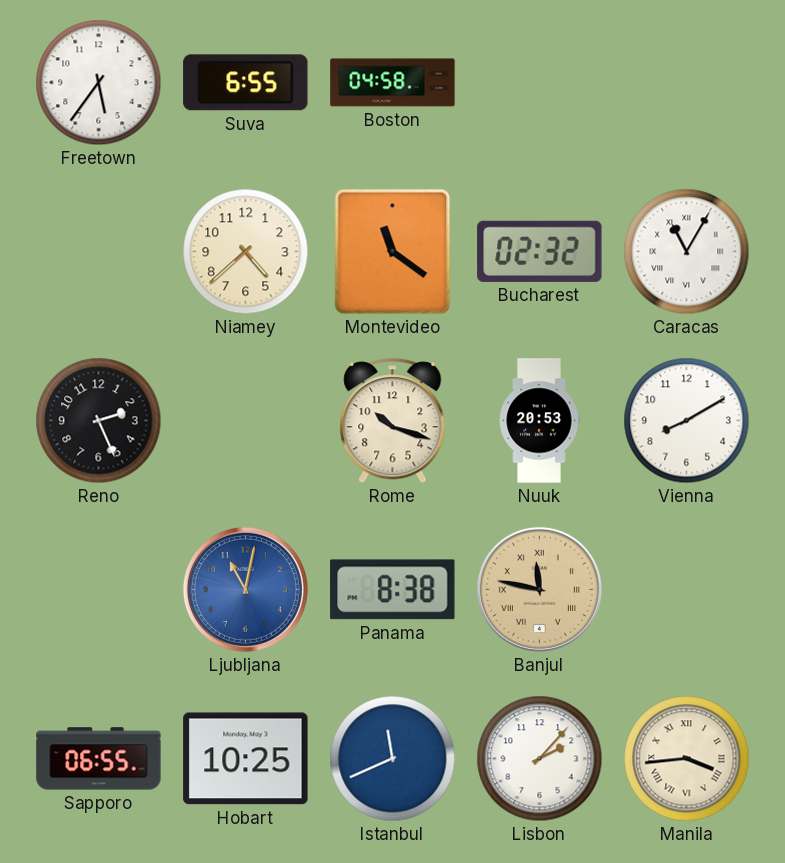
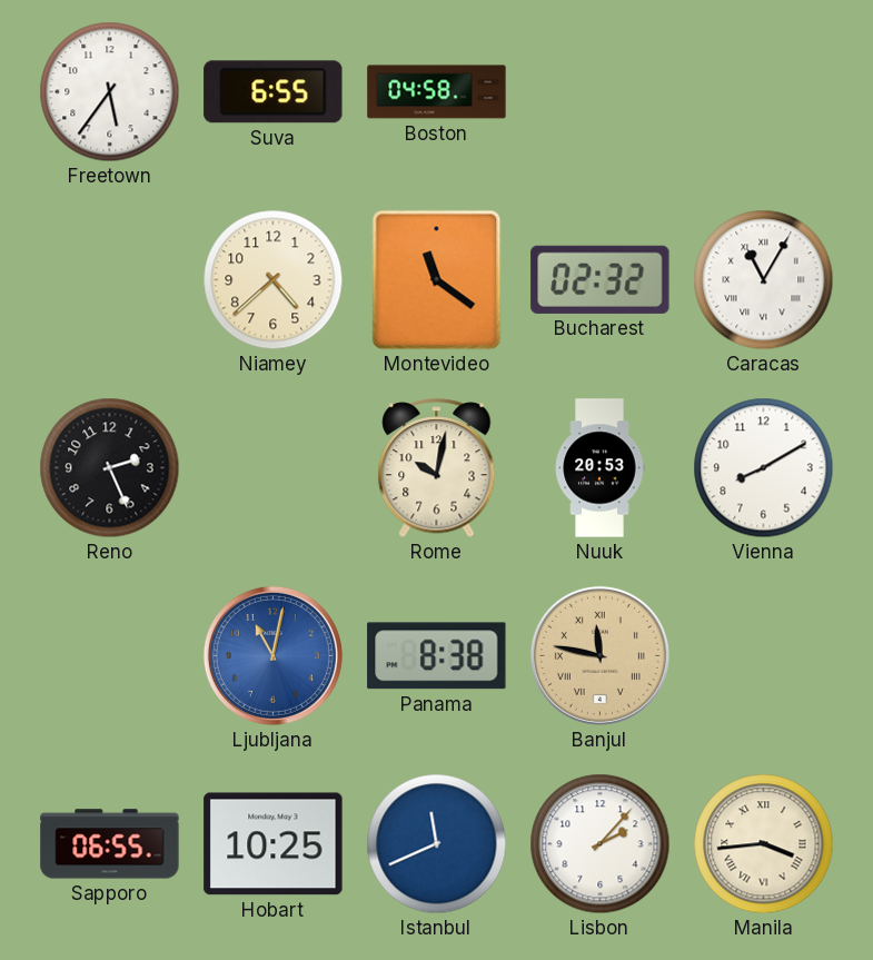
Rome: 10:18 -> 10:02
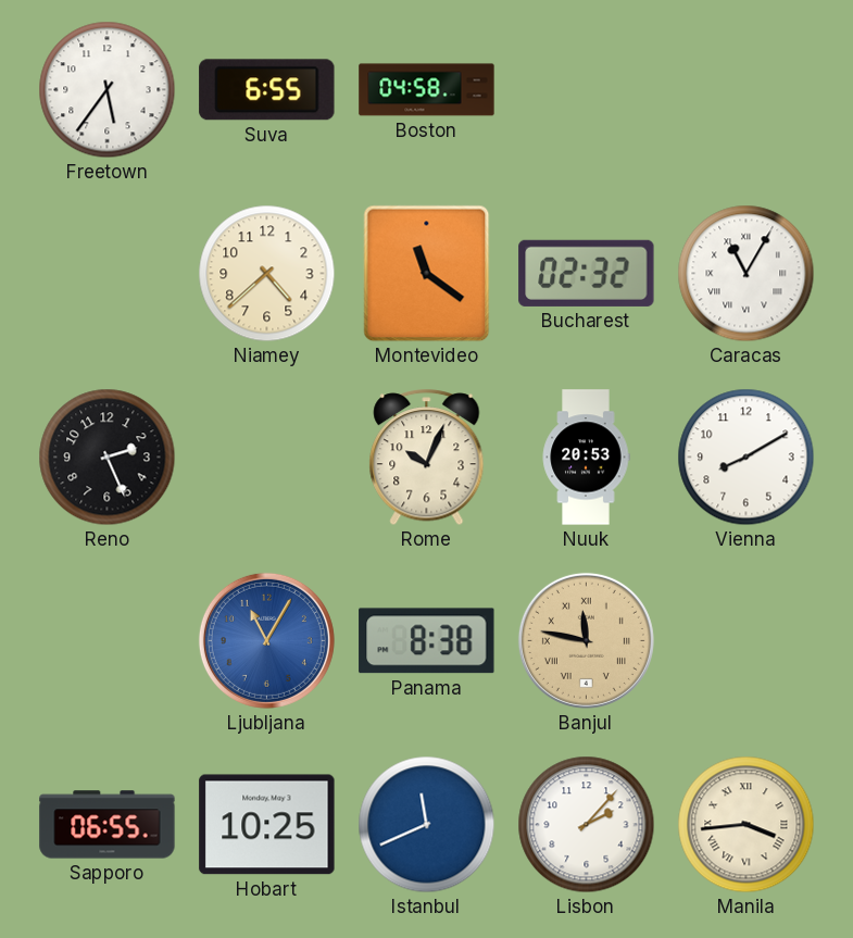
Rome: 10:02 -> 10:04
Ljubljana: 11:02 -> 11:05
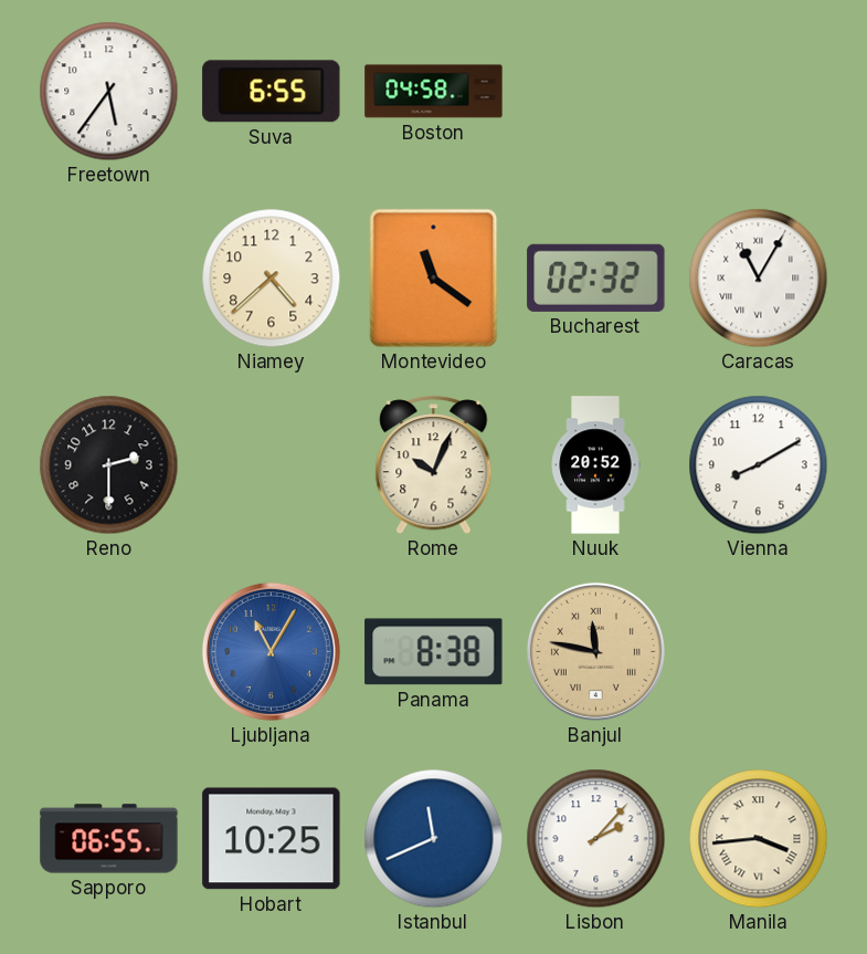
Reno: 2:26 -> 2:30
Nuuk: 20:53 -> 20:52
